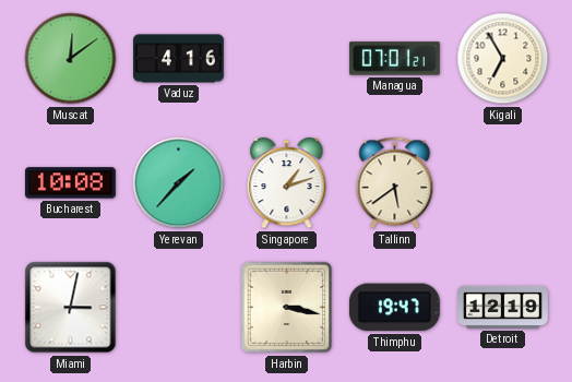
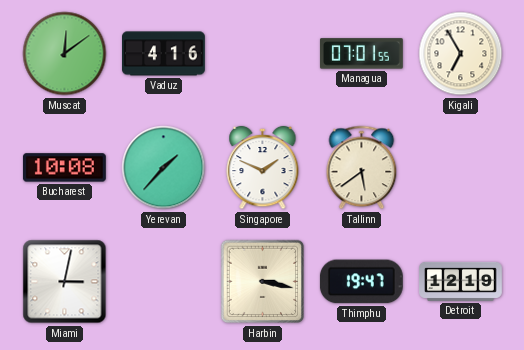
Managua: 07:01:21 -> 07:01:55
Singapore: 1:12 -> 1:49
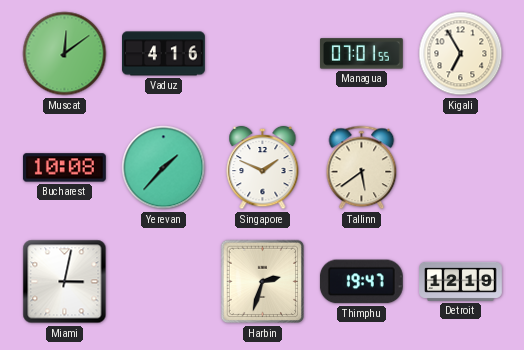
Harbin: 3:17 -> 2:33
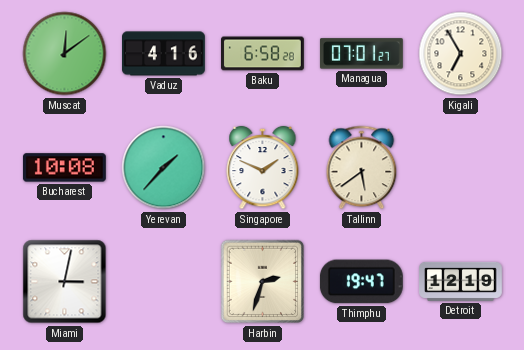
Baku: none -> 6:58
Managua: 07:01:55 -> 07:01:27
